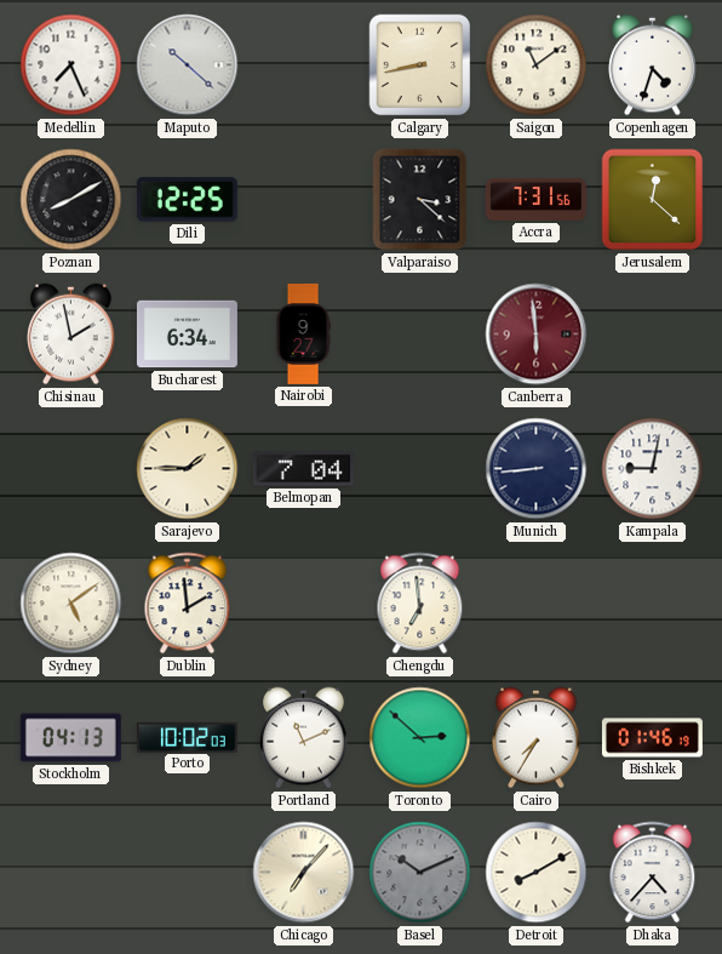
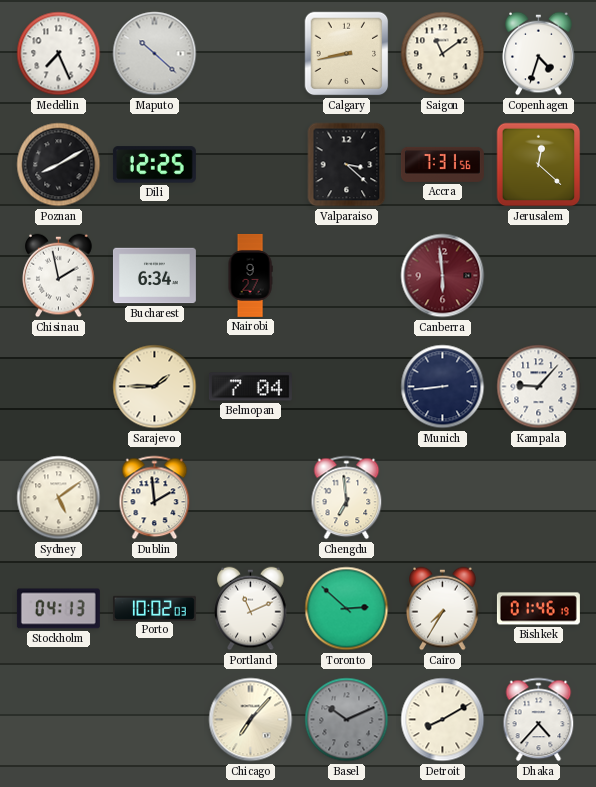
Kampala: 9:02 -> 9:07
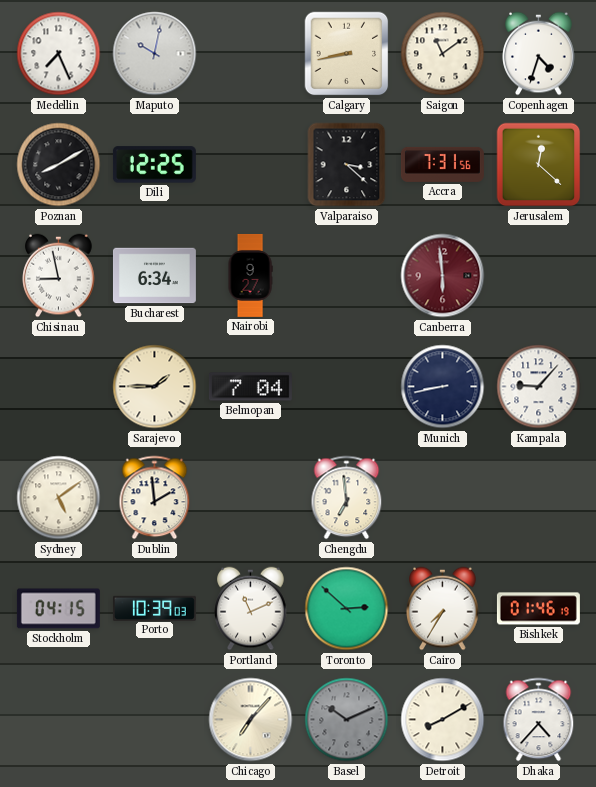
Maputo: 10:22 -> 10:02
Chisinau: 1:58 -> 8:58
Munich: 8:44 -> 8:43
Stockholm: 04:13 -> 04:15
Porto: 10:02 -> 10:39
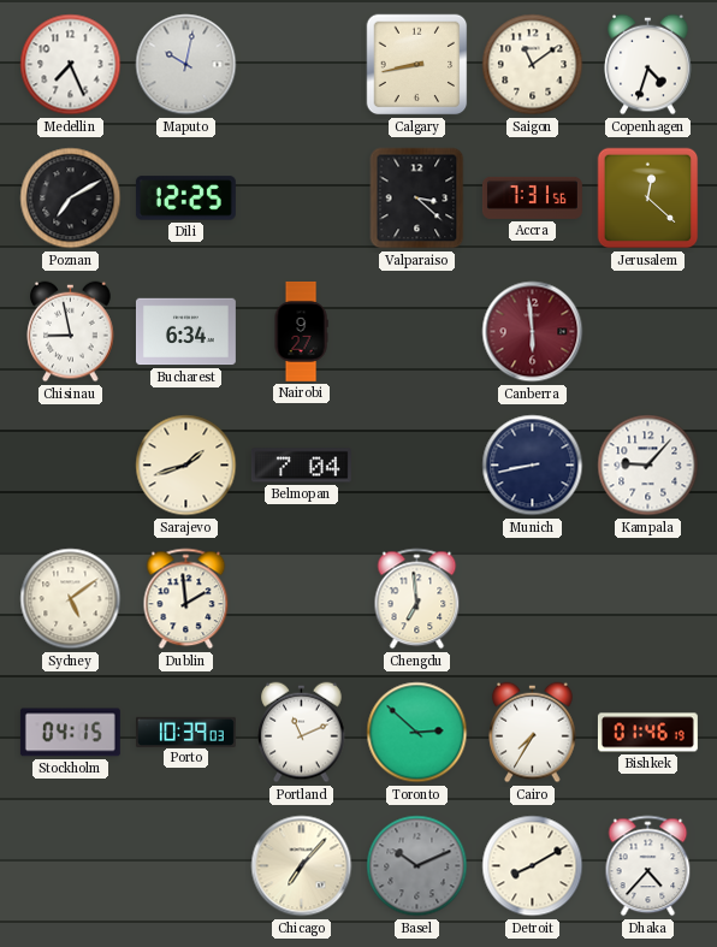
Poznan: 8:10 -> 7:10
Sarajevo: 1:45 -> 1:42
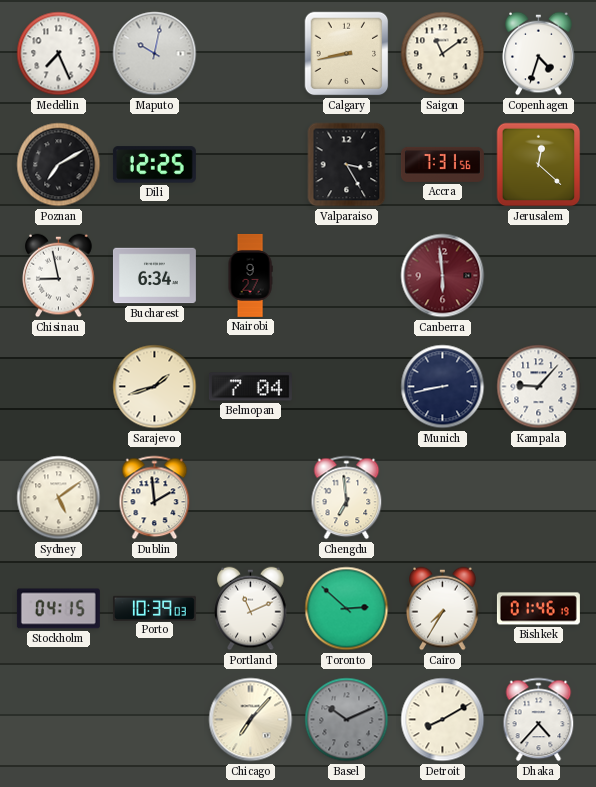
Valparaiso: 3:22 -> 3:25
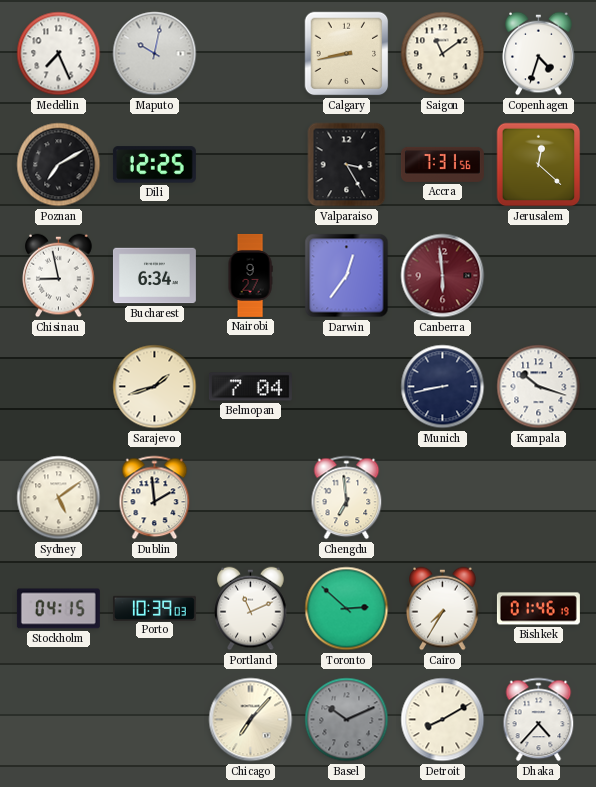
Darwin: none -> 12:36
Kampala: 9:07 -> 10:18
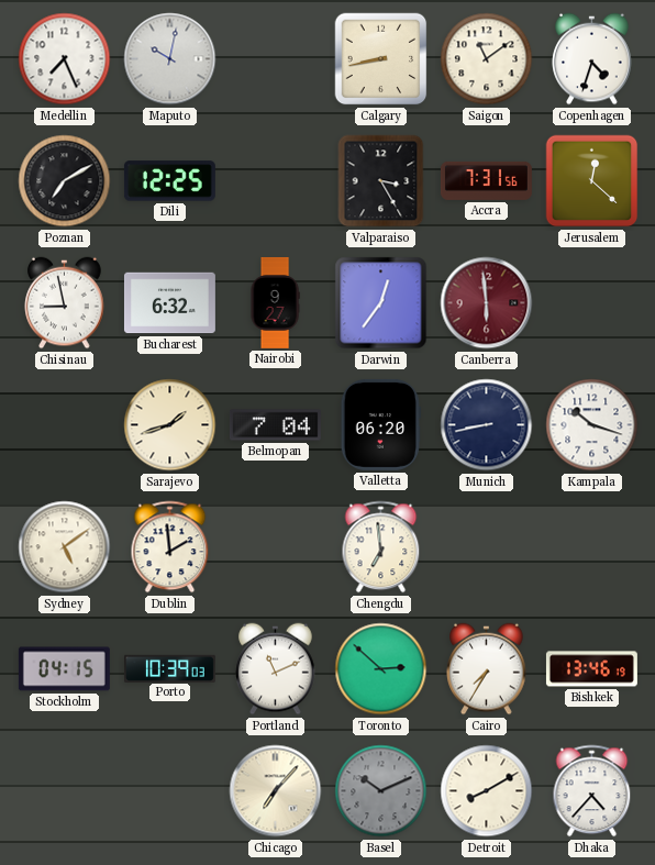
Bucharest: 6:34 -> 6:32
Valletta: none -> 06:20
Bishkek: 01:46 -> 13:46
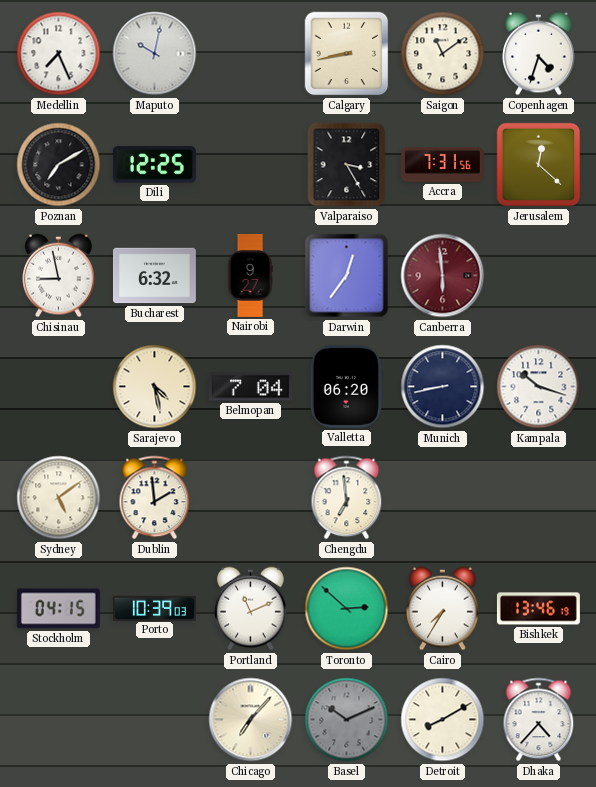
Sarajevo: 1:42 -> 4:28
